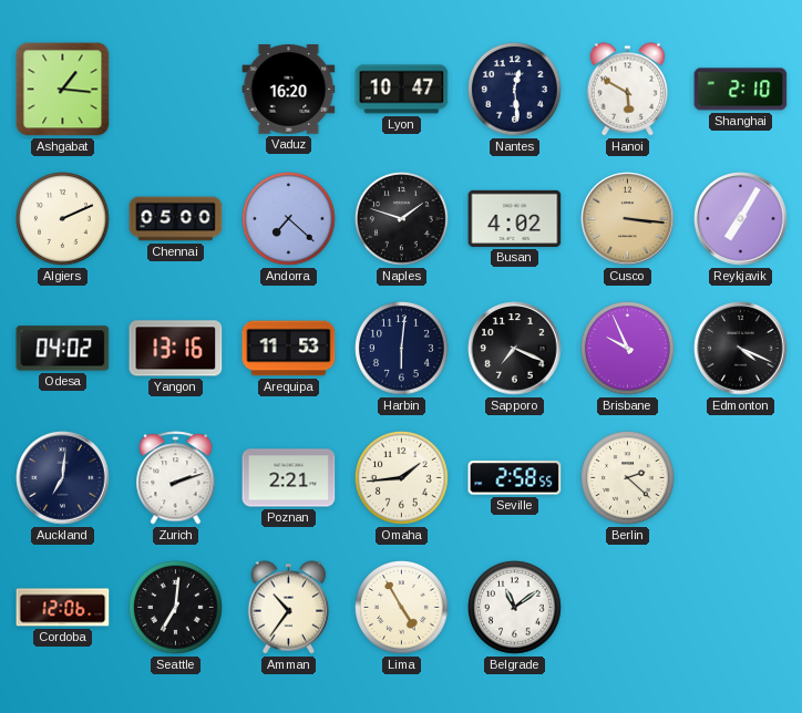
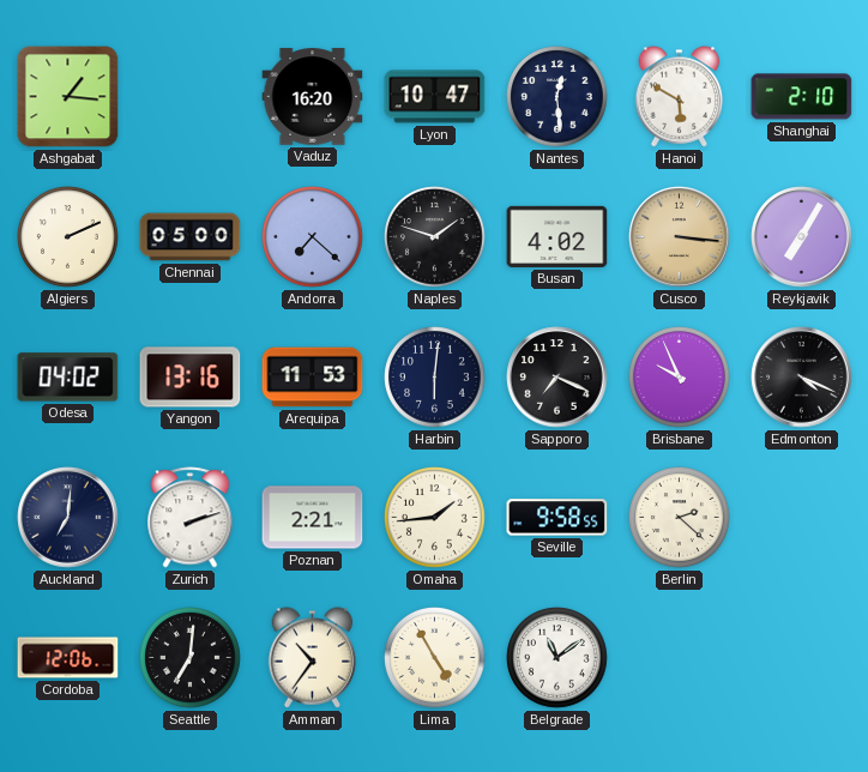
Seville: 2:58 -> 9:58
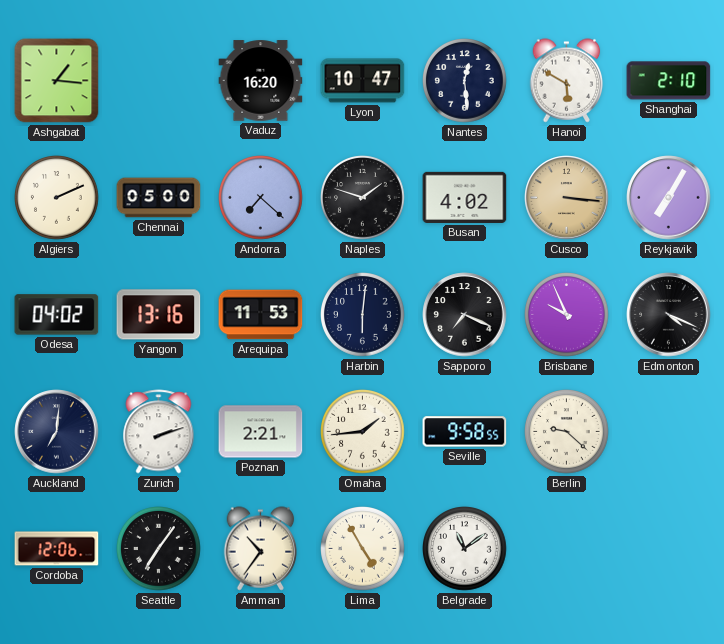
Berlin: 2:22 -> 9:22
Seattle: 7:01 -> 7:06
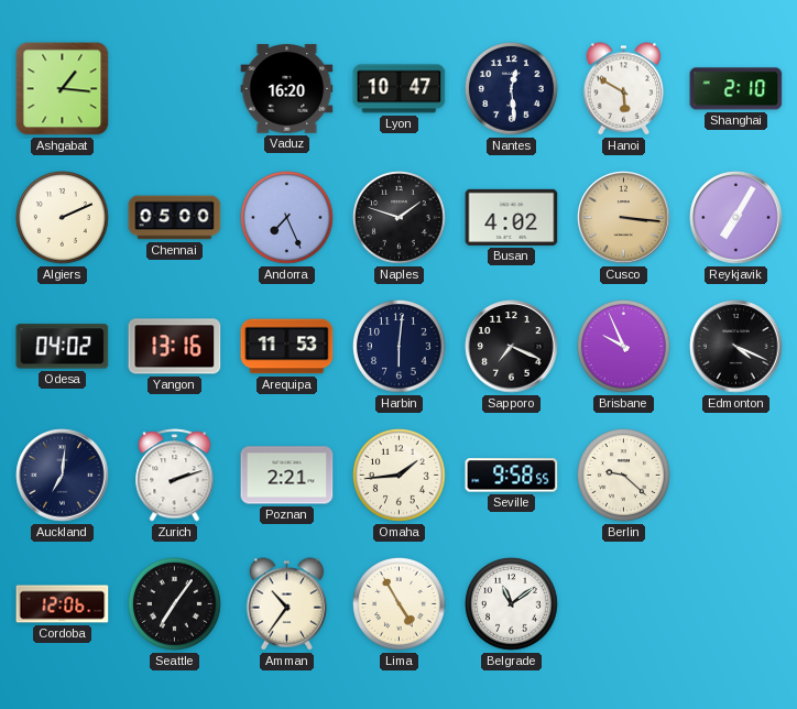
Andorra: 7:22 -> 7:26
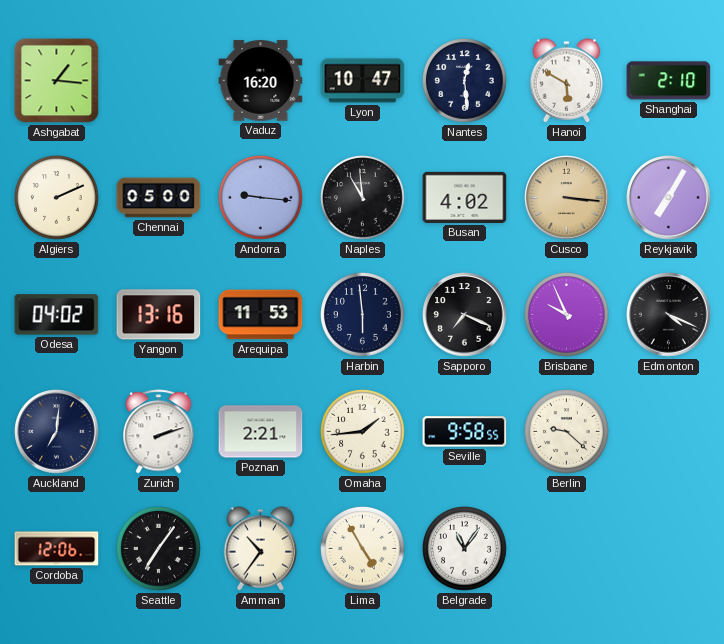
Andorra: 7:26 -> 9:16
Naples: 1:48 -> 10:59
Harbin: 6:01 -> 5:59
Belgrade: 11:09 -> 11:06
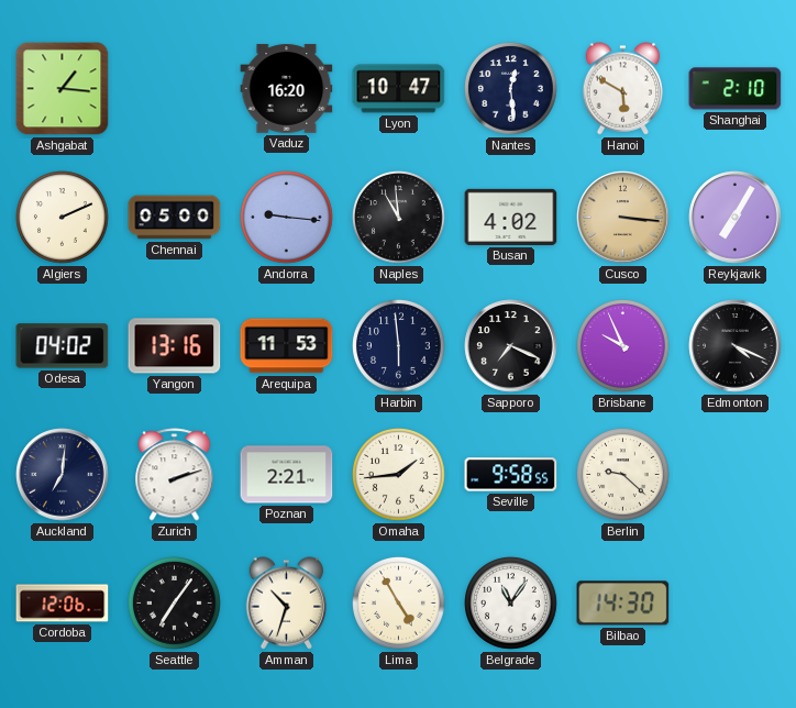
Amman: 10:36 -> 10:33
Bilbao: none -> 14:30
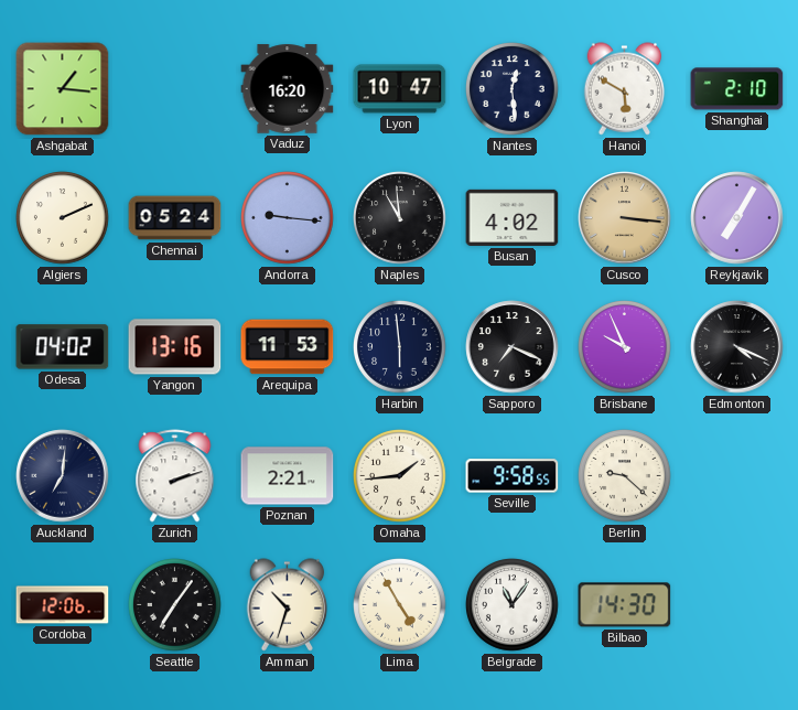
Chennai: 05:00 -> 05:24
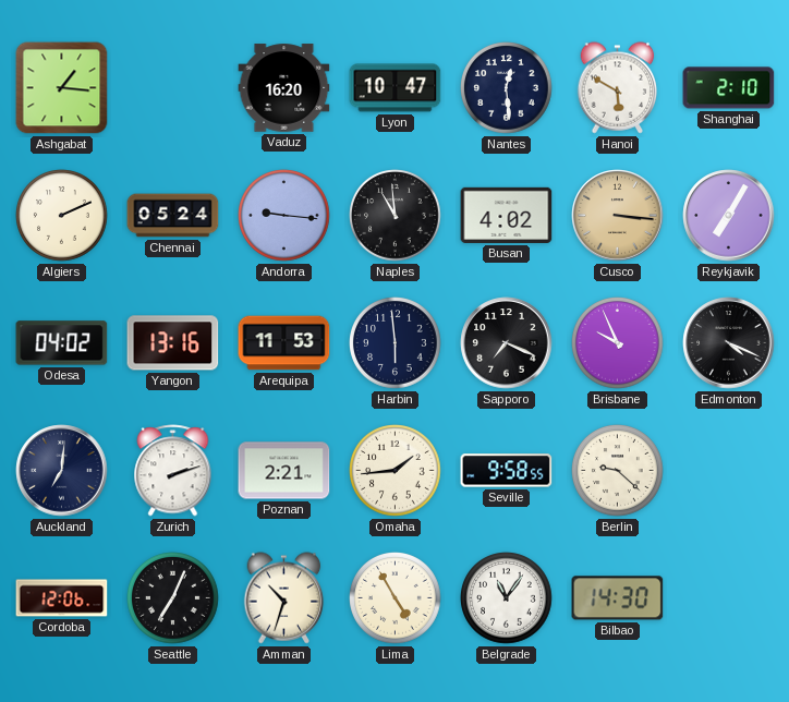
Seattle: 7:06 -> 7:04
